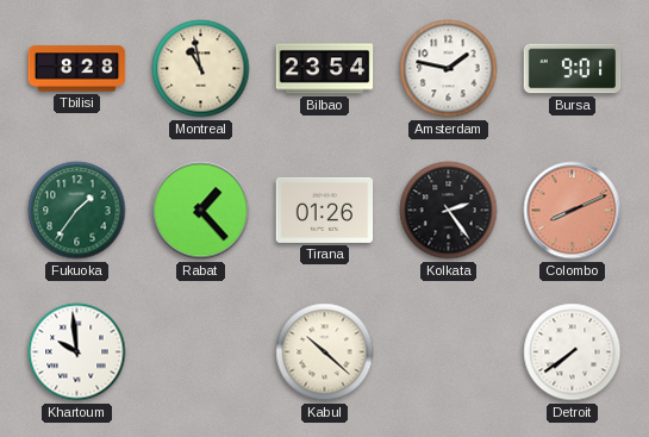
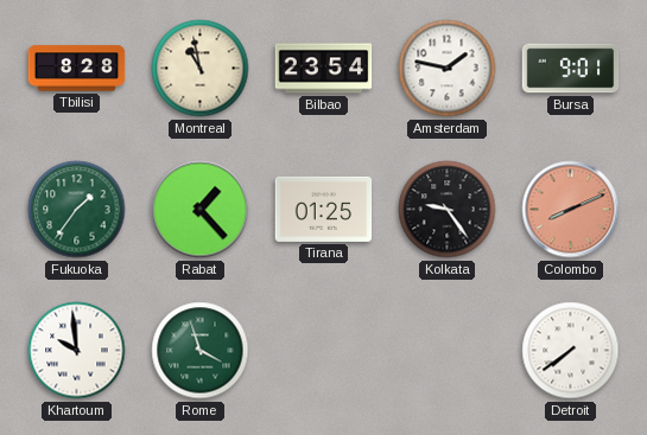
Tirana: 01:26 -> 01:25
Kolkata: 2:24 -> 9:24
Rome: none -> 3:57
Kabul: 10:22 -> none
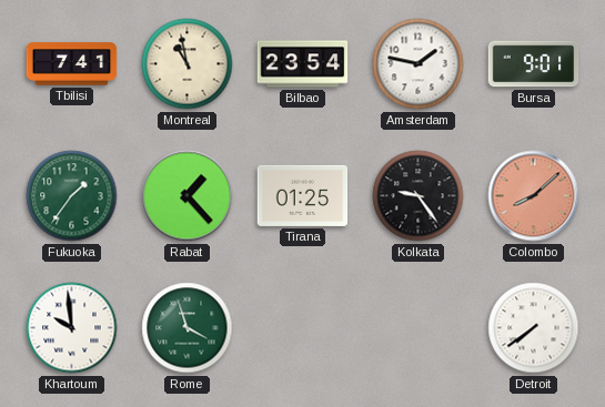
Tbilisi: 8:28 -> 7:41
Colombo: 8:11 -> 8:08
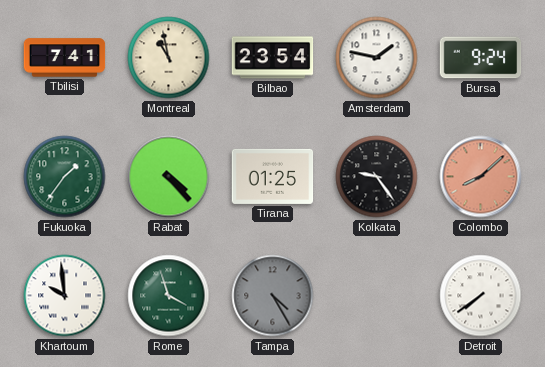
Bursa: 9:01 -> 9:24
Rabat: 1:23 -> 4:23
Tampa: none -> 4:25
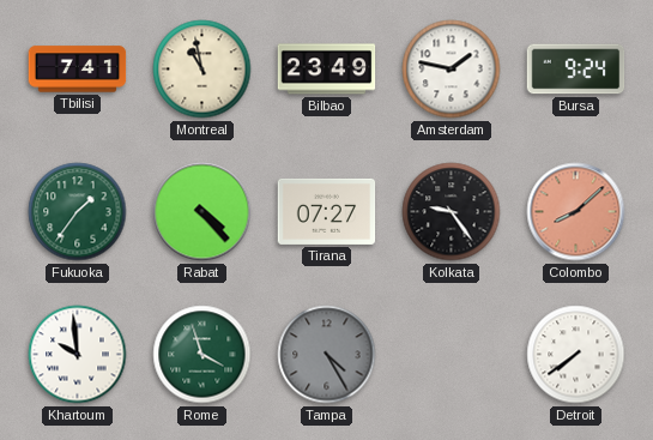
Bilbao: 23:54 -> 23:49
Tirana: 01:25 -> 07:27
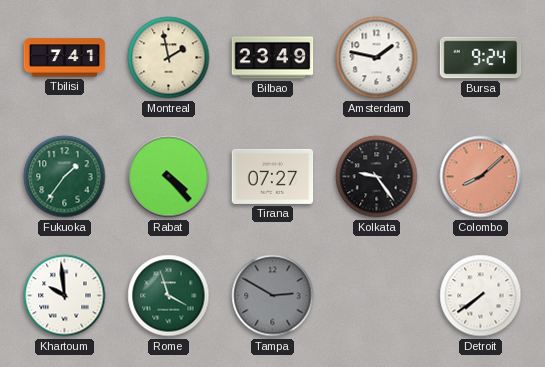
Montreal: 10:58 -> 1:58
Tampa: 4:25 -> 2:50
